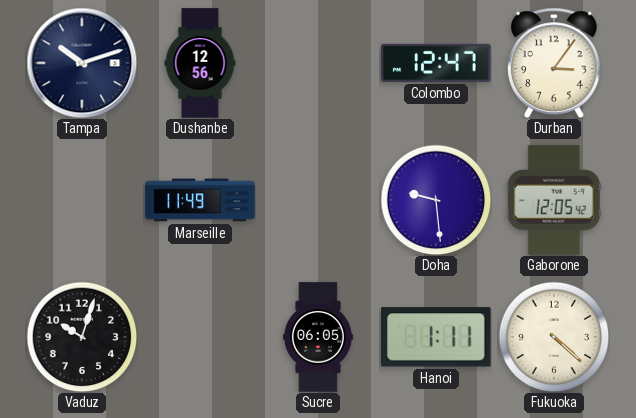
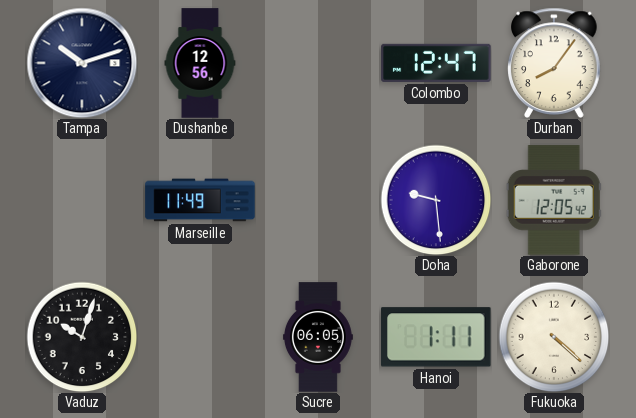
Durban: 3:06 -> 8:06
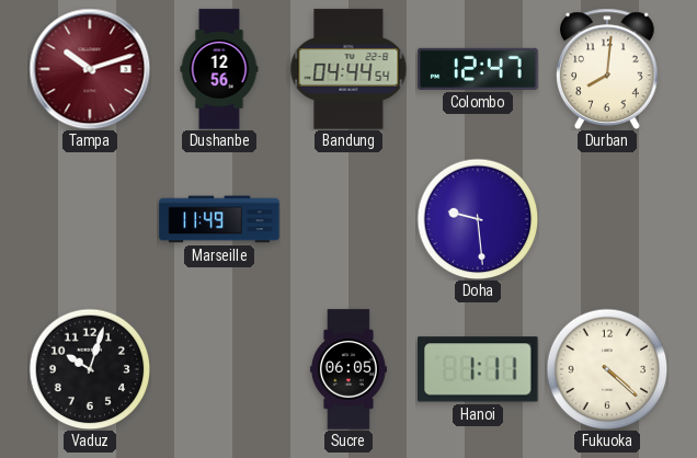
Tampa dial: navy -> burgundy
Bandung: none -> 04:44
Durban: 8:06 -> 8:01
Gaborone: 12:05 -> none
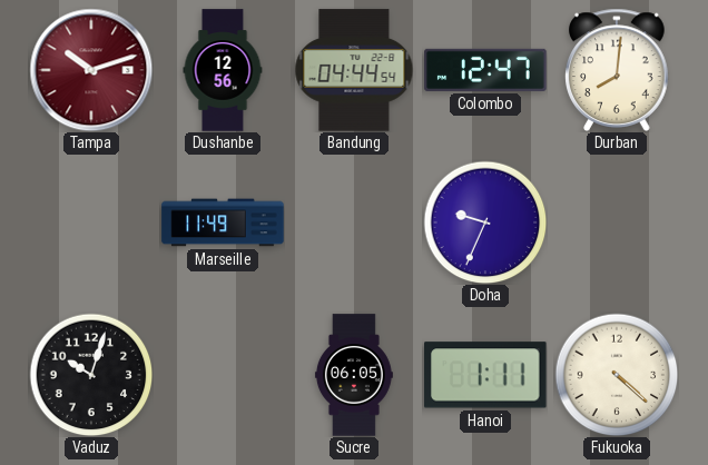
Doha: 9:29 -> 9:34
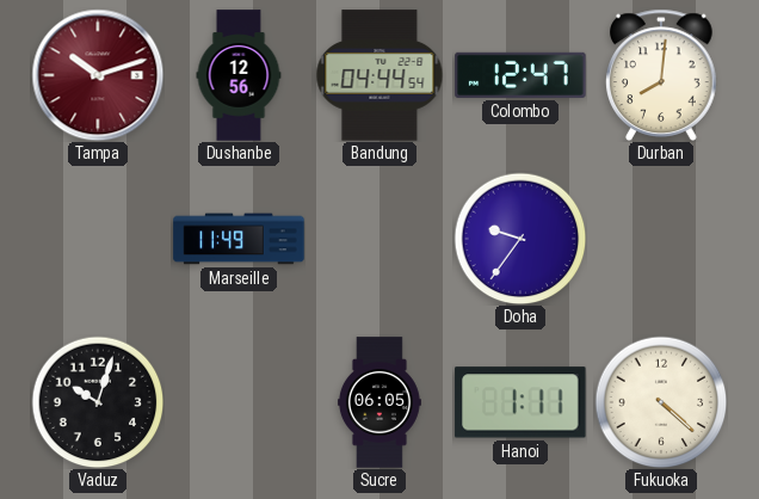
Doha: 9:34 -> 9:36
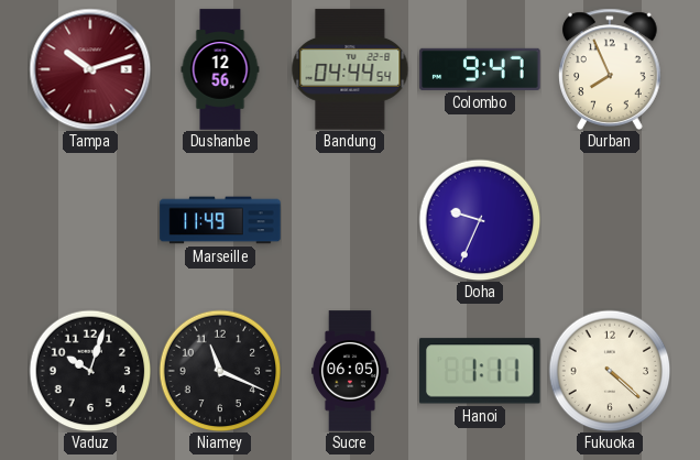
Colombo: 12:47 -> 9:47
Durban: 8:01 -> 7:56
Doha: 9:36 -> 9:34
Niamey: none -> 11:19
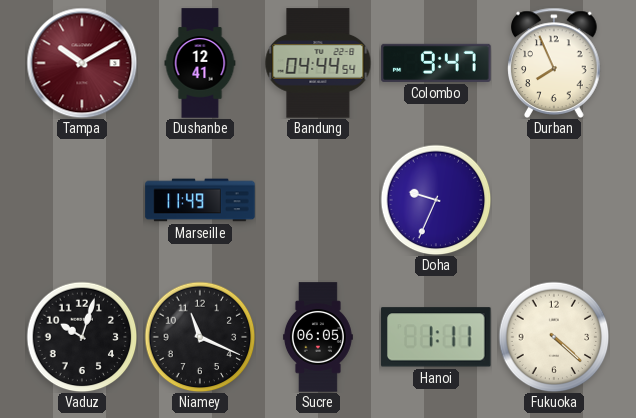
Tampa: 10:12 -> 10:10
Dushanbe: 12:56 -> 12:41
